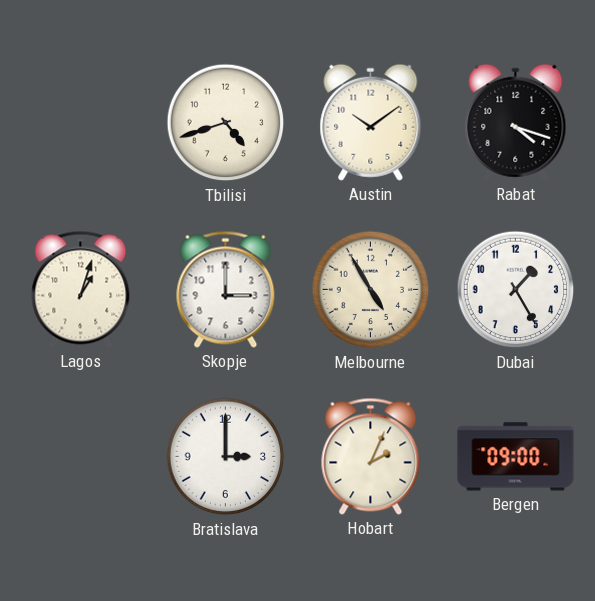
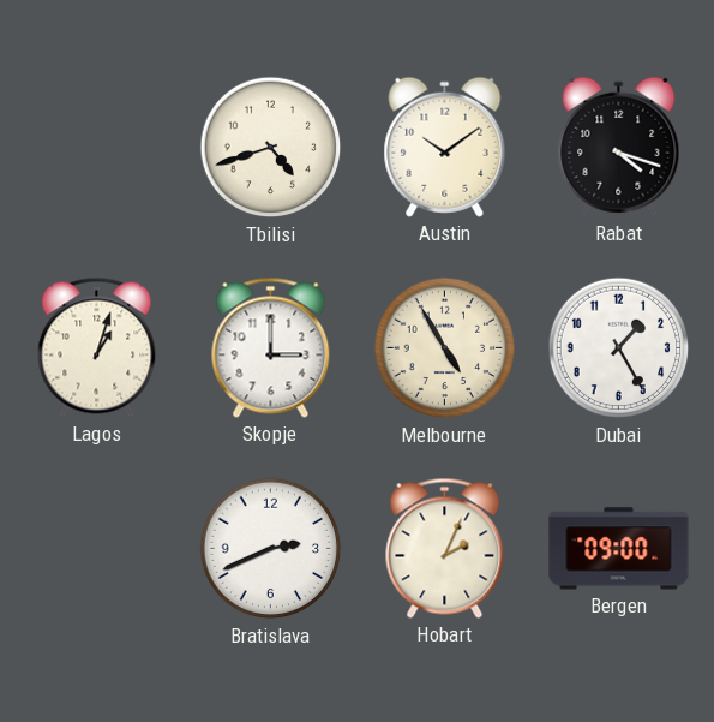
Bratislava: 3:00 -> 2:41
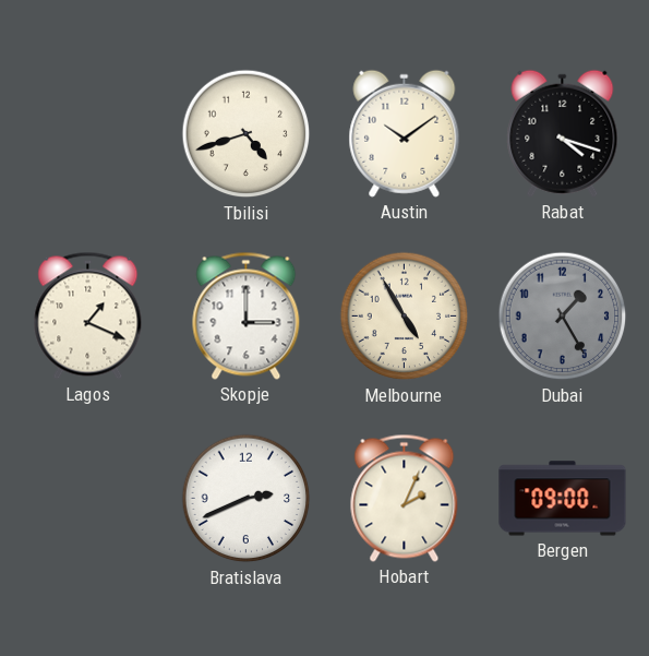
Lagos: 1:03 -> 1:19
Dubai dial: white -> grey
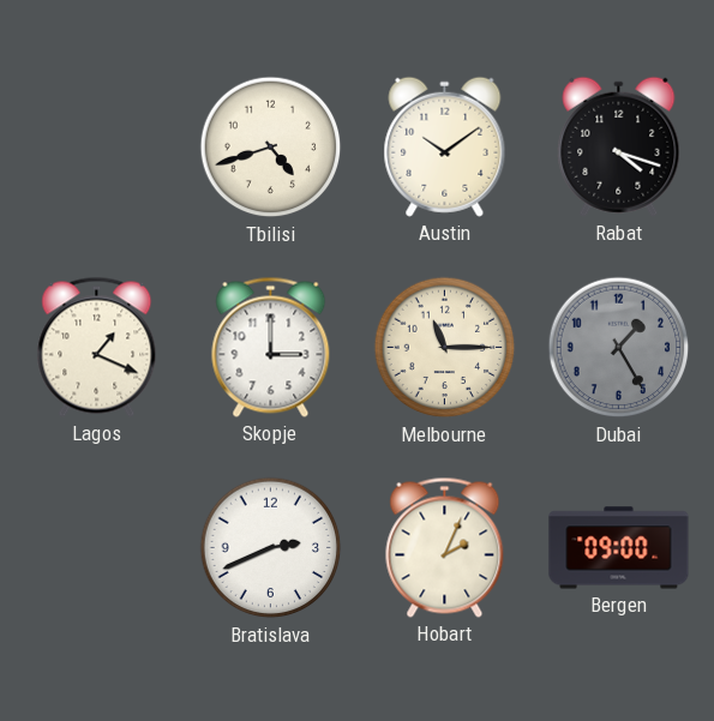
Melbourne: 4:55 -> 11:15
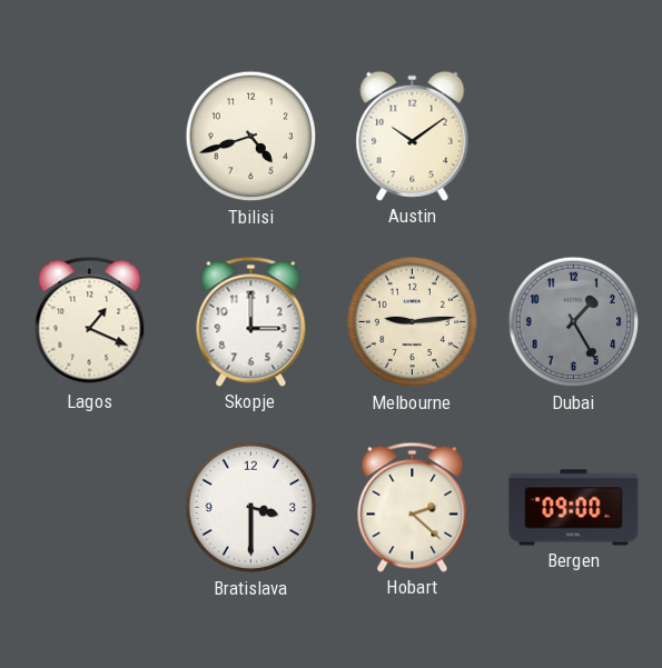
Rabat: 4:18 -> none
Melbourne: 11:15 -> 9:14
Bratislava: 2:41 -> 3:30
Hobart: 2:04 -> 2:22
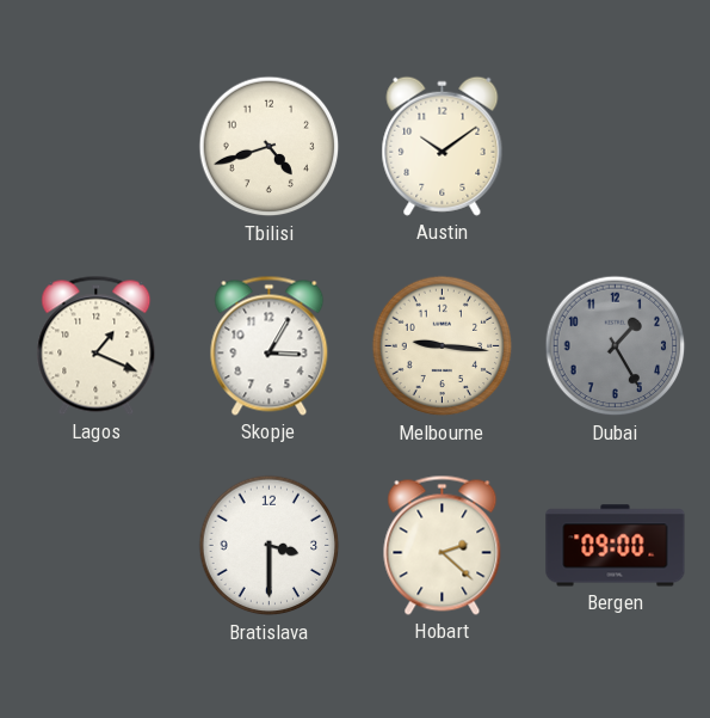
Skopje: 3:00 -> 3:05
Melbourne: 9:14 -> 9:16
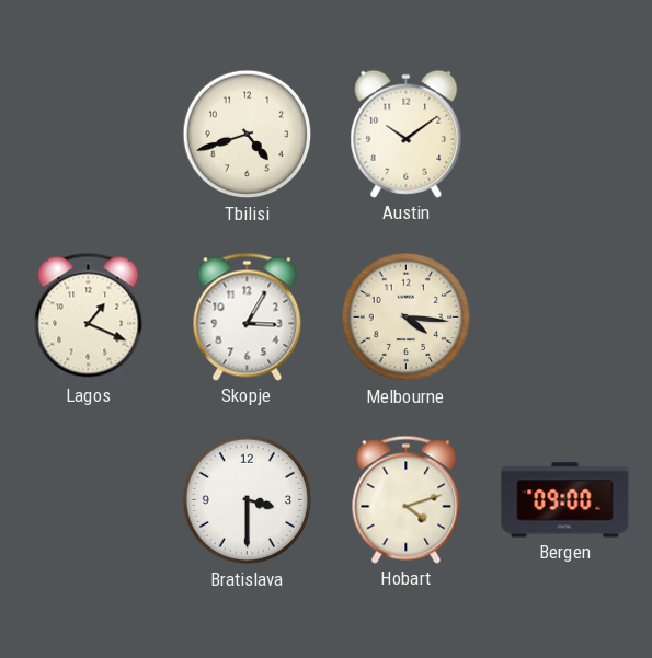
Melbourne: 9:16 -> 4:16
Dubai: 1:25 -> none
Hobart: 2:22 -> 4:12
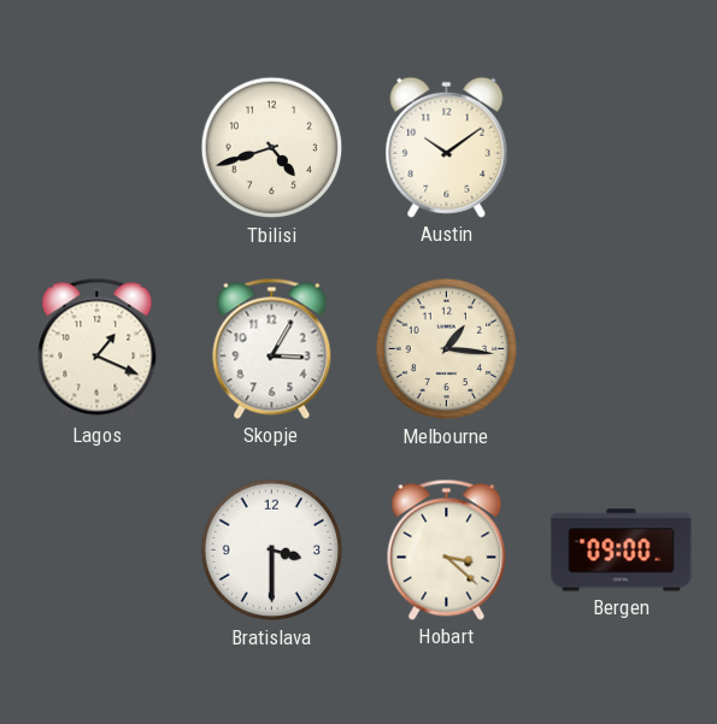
Melbourne: 4:16 -> 1:16
Hobart: 4:12 -> 3:22
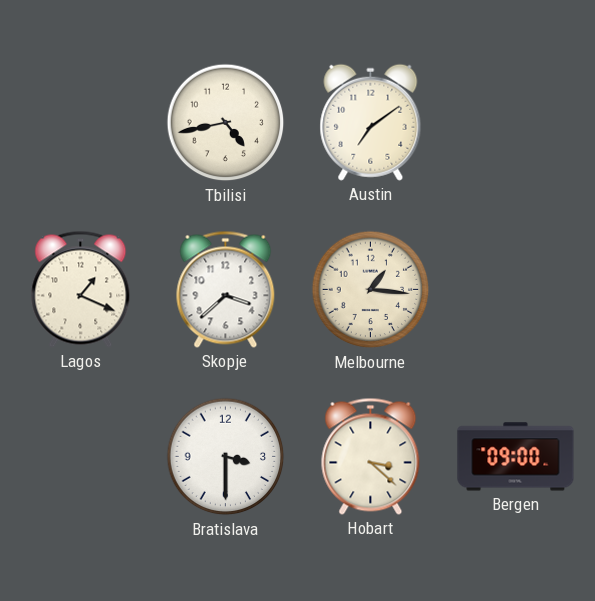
Tbilisi: 4:42 -> 4:43
Austin: 10:09 -> 7:09
Skopje: 3:05 -> 3:38
